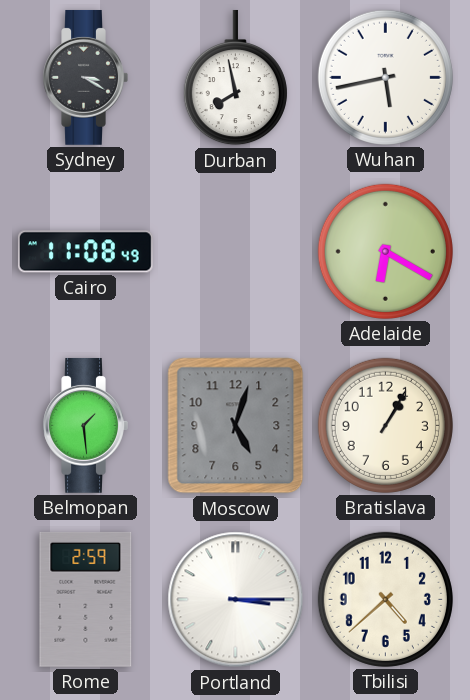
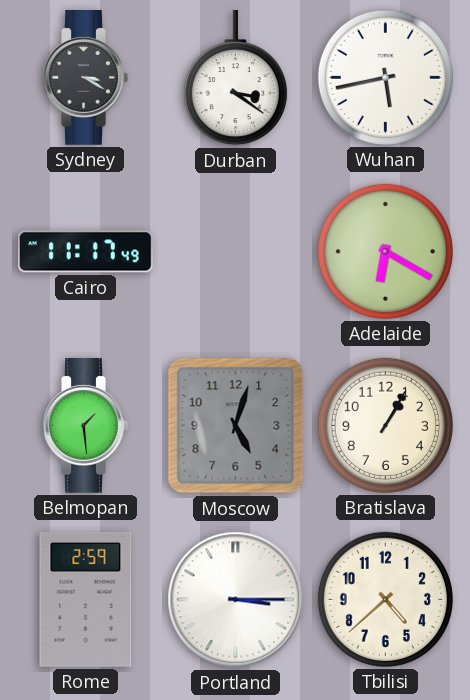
Durban: 7:58 -> 3:21
Cairo: 11:08 -> 11:17
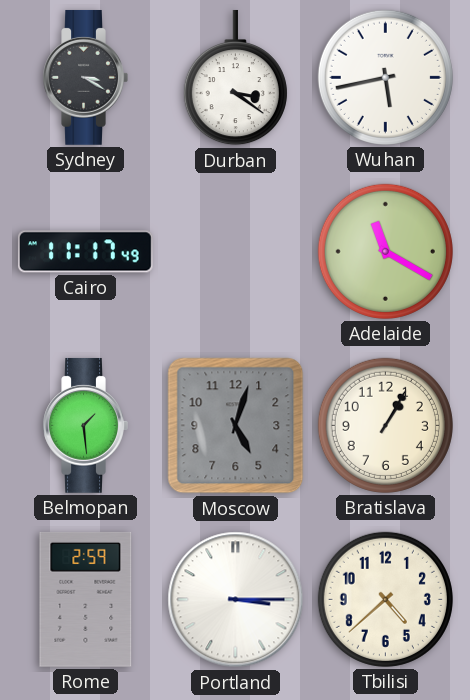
Adelaide: 6:20 -> 11:20
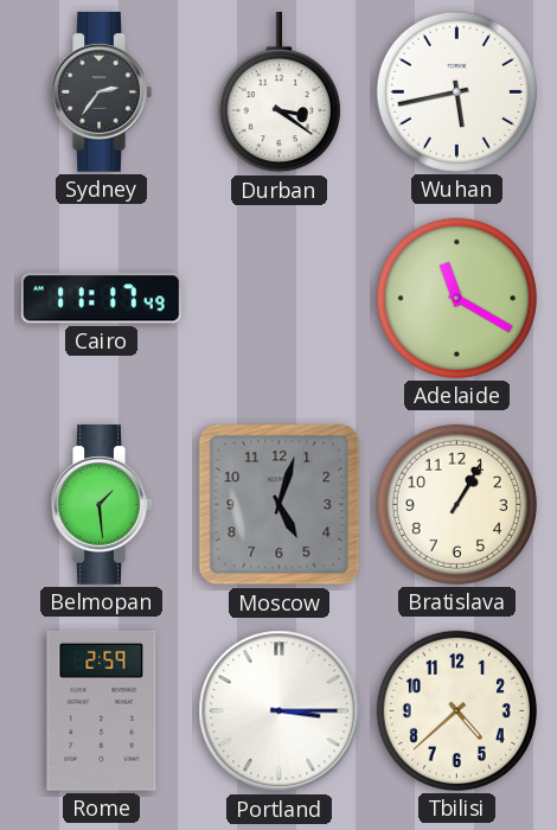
Sydney: 3:20 -> 2:36
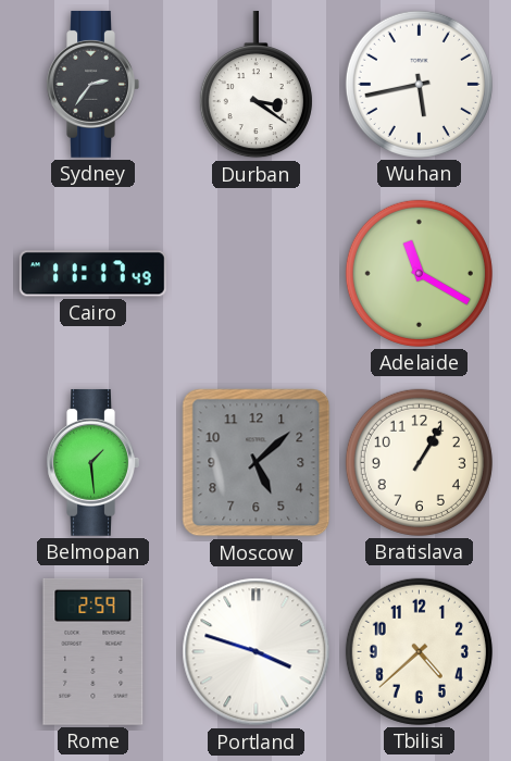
Moscow: 5:03 -> 5:08
Portland: 3:15 -> 3:48
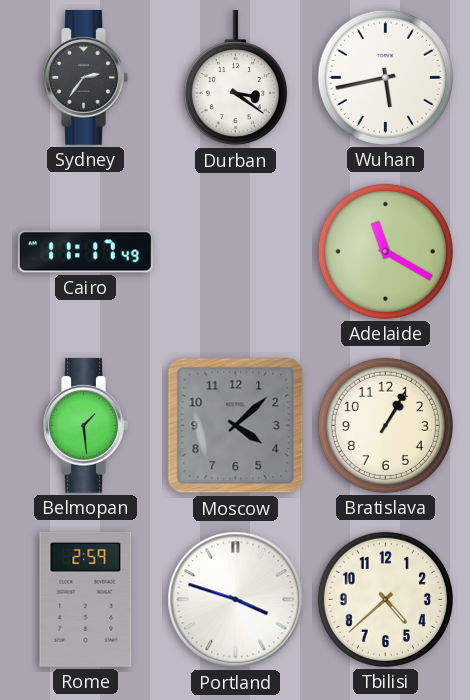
Moscow: 5:08 -> 4:08
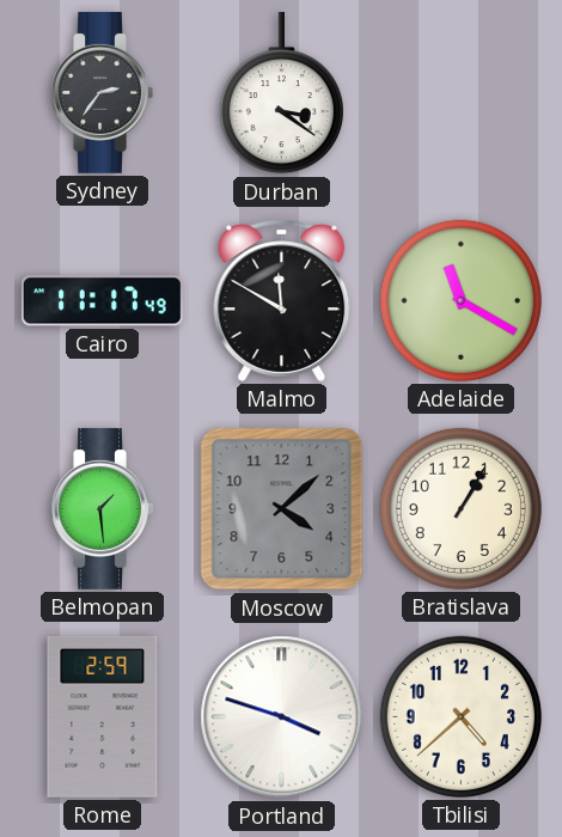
Wuhan: 5:43 -> none
Malmo: none -> 11:50
